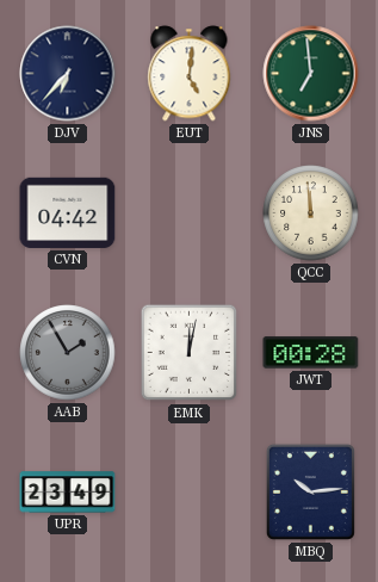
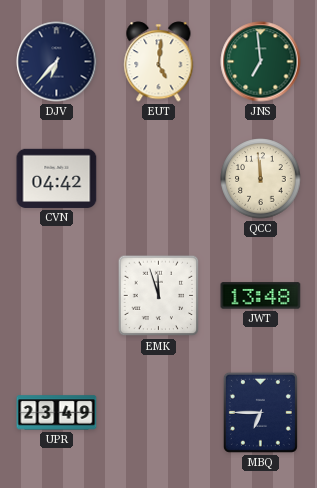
AAB: 1:55 -> none
EMK: 12:02 -> 11:57
JWT: 00:28 -> 13:48
MBQ: 10:14 -> 6:45
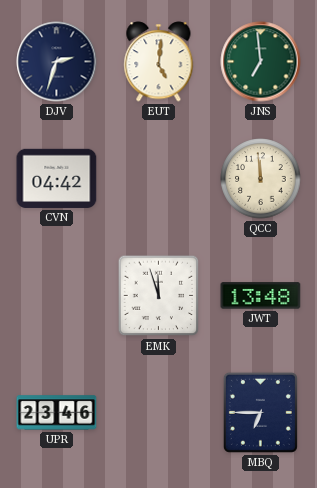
DJV: 6:37 -> 2:33
UPR: 23:49 -> 23:46
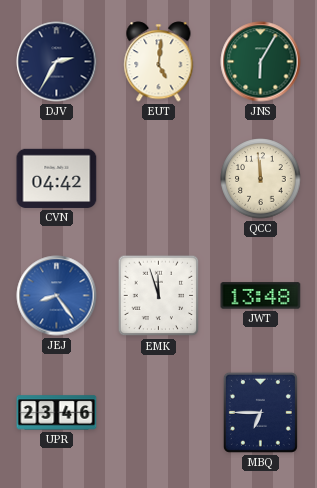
DJV: 2:33 -> 2:35
JNS: 6:59 -> 6:05
JEJ: none -> 8:24
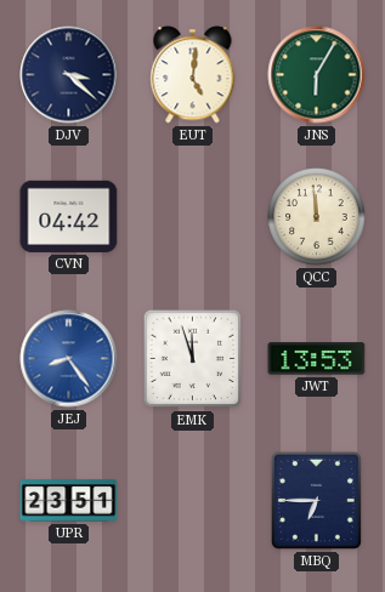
DJV: 2:35 -> 3:22
JWT: 13:48 -> 13:53
UPR: 23:46 -> 23:51
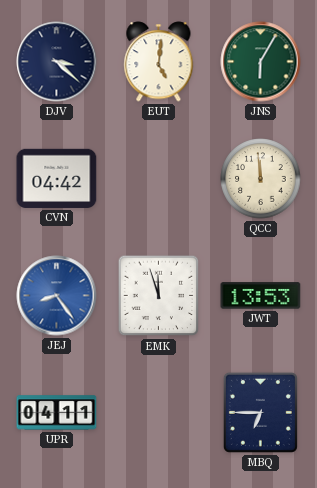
UPR: 23:51 -> 04:11
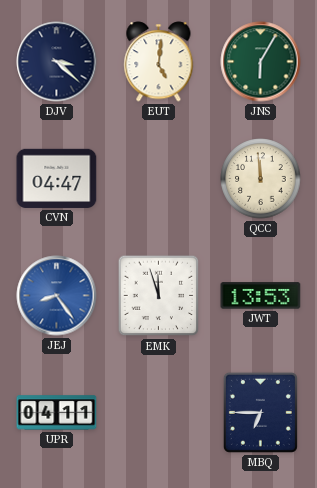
CVN: 04:42 -> 04:47
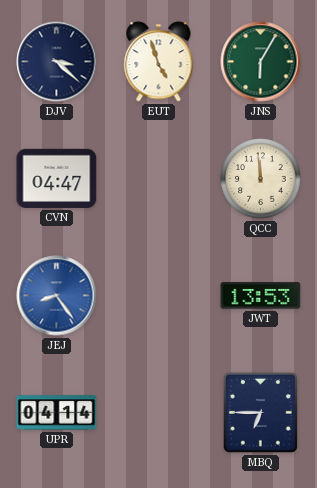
EUT: 5:01 -> 4:57
EMK: 11:57 -> none
UPR: 04:11 -> 04:14
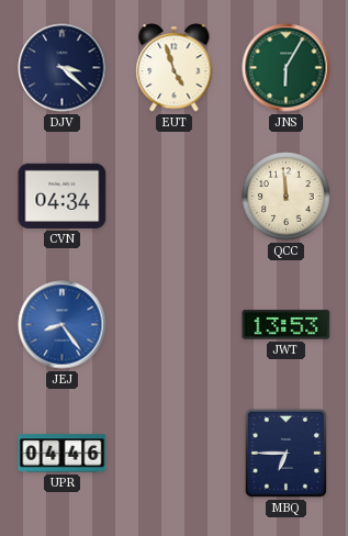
CVN: 04:47 -> 04:34
UPR: 04:14 -> 04:46
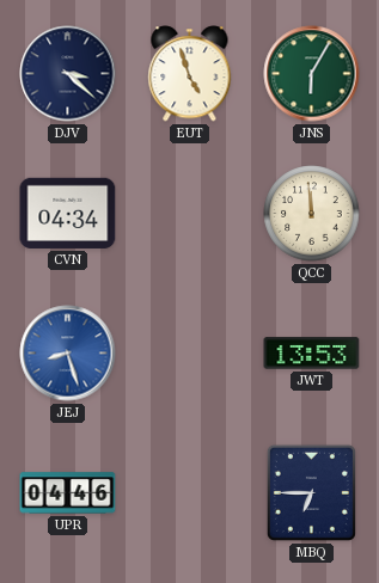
JEJ: 8:24 -> 8:27
